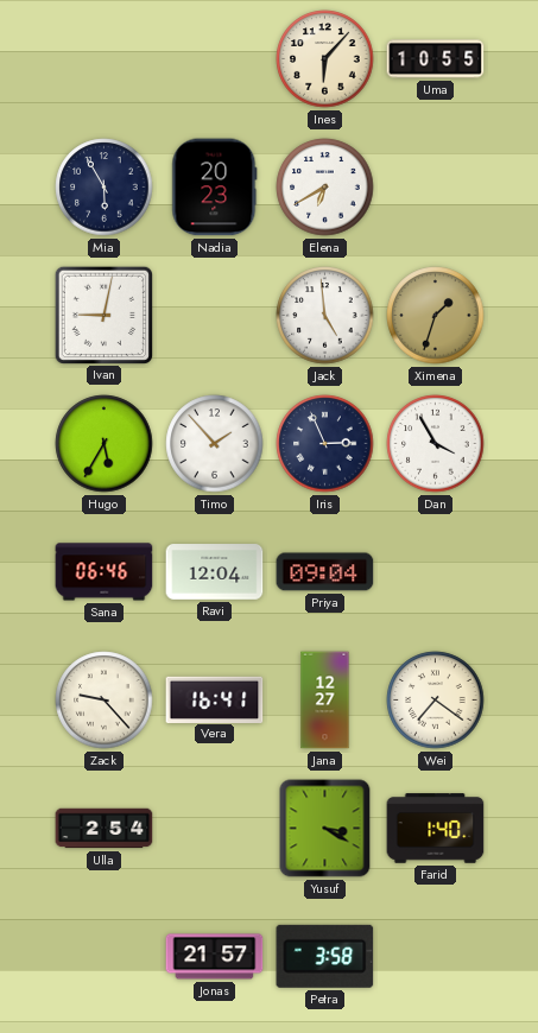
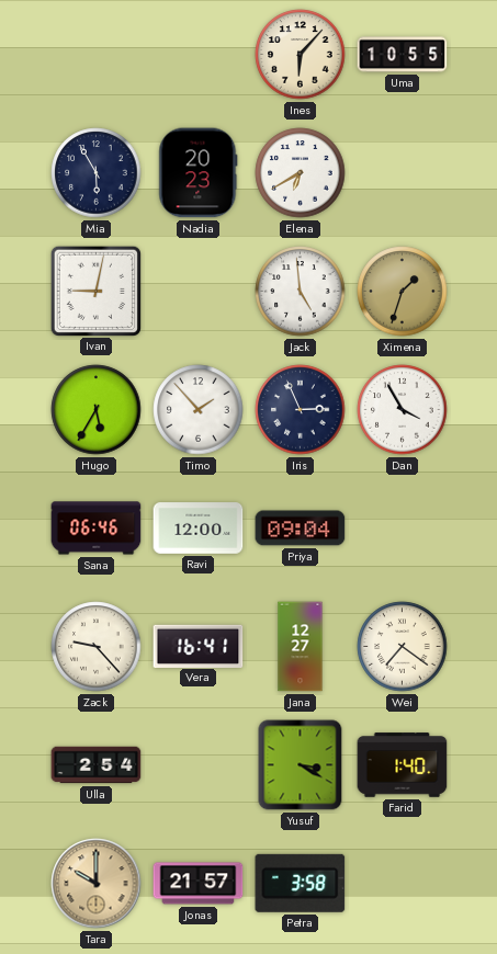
Ravi: 12:04 -> 12:00
Tara: none -> 10:00
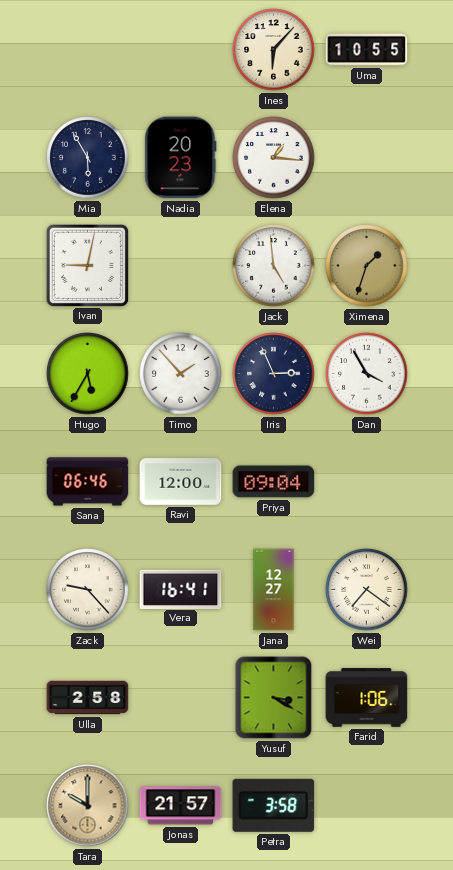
Elena: 6:40 -> 1:16
Ulla: 2:54 -> 2:58
Farid: 1:40 -> 1:06
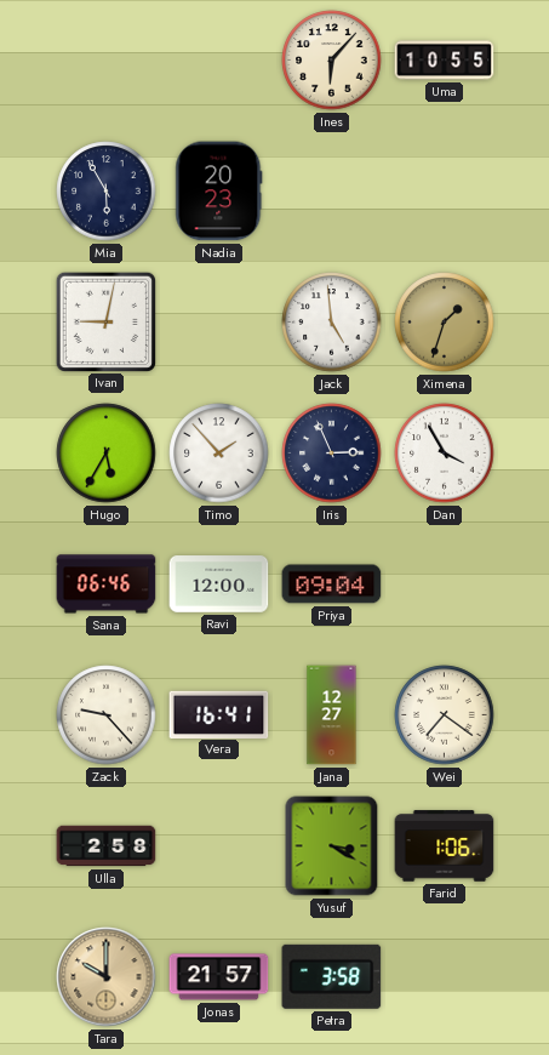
Elena: 1:16 -> none
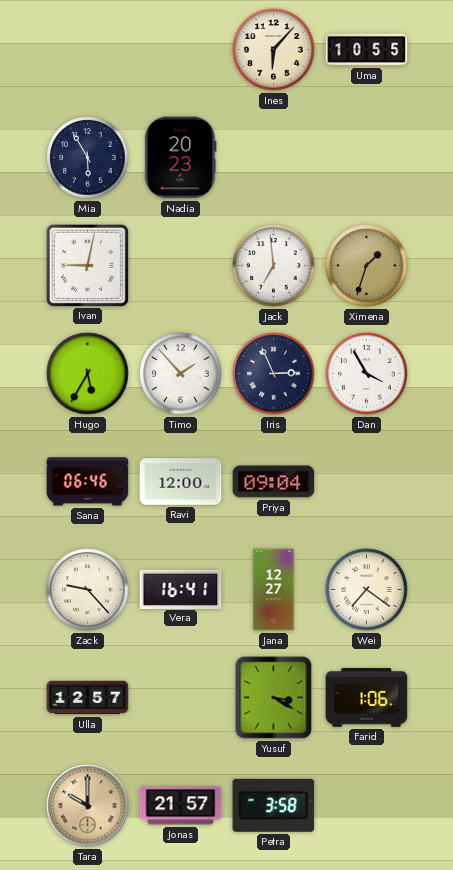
Jack: 4:59 -> 6:59
Ulla: 2:58 -> 12:57
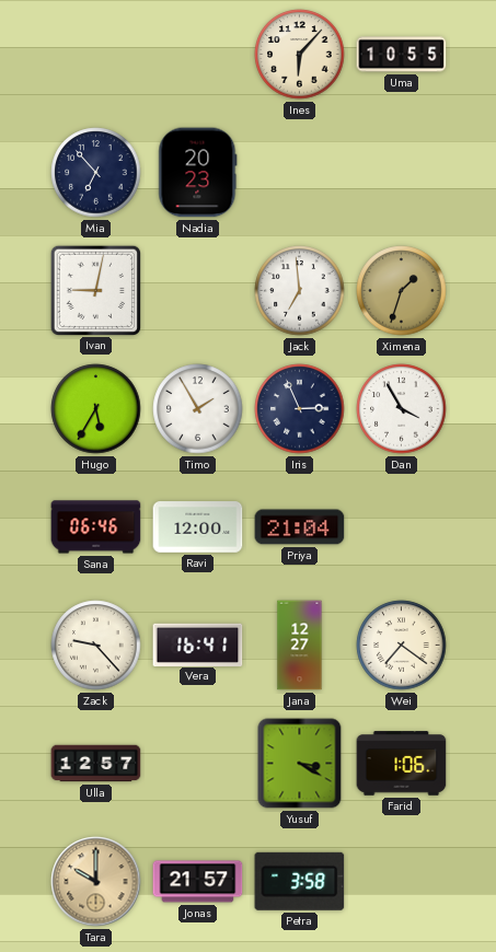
Mia: 5:55 -> 6:53
Timo: 1:53 -> 1:55
Priya: 09:04 -> 21:04
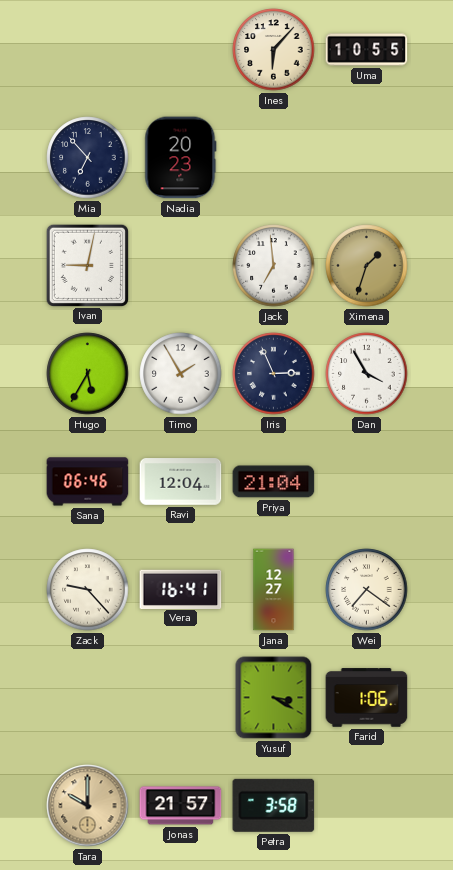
Ravi: 12:00 -> 12:04
Ulla: 12:57 -> none
